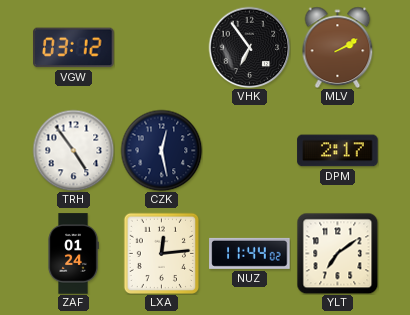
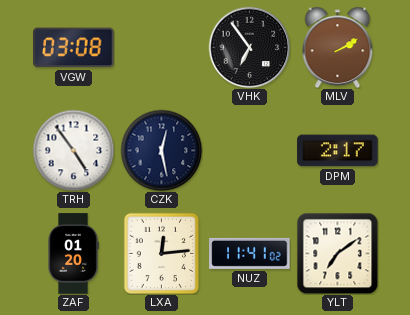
VGW: 03:12 -> 03:08
ZAF: 01:24 -> 01:20
NUZ: 11:44 -> 11:41
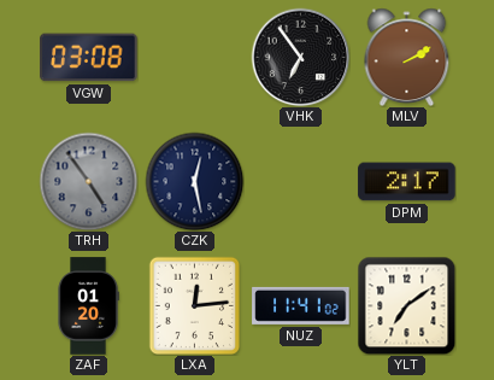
TRH dial: white -> grey
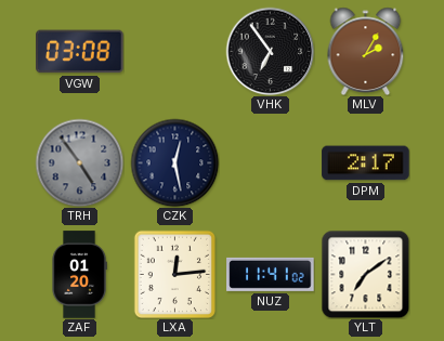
MLV: 2:10 -> 2:05
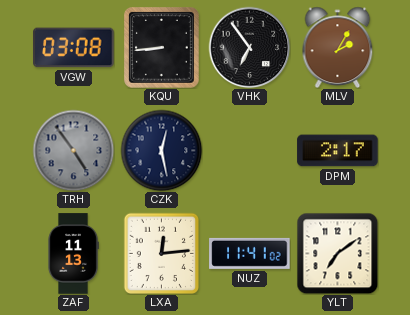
KQU: none -> 8:44
ZAF: 01:20 -> 11:13
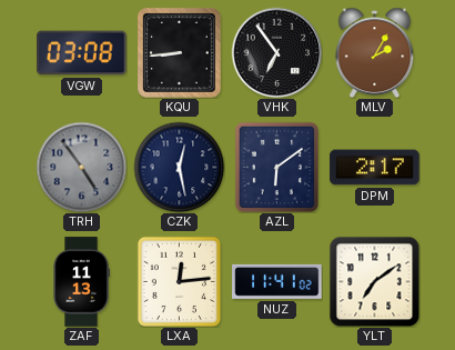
AZL: none -> 6:09
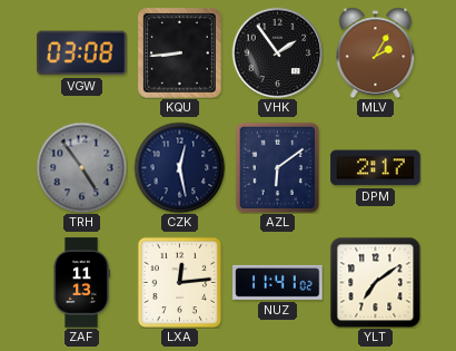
VHK: 6:54 -> 1:54
